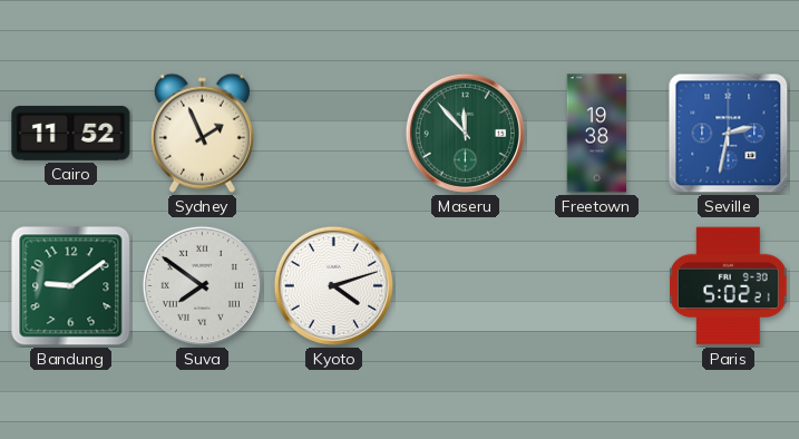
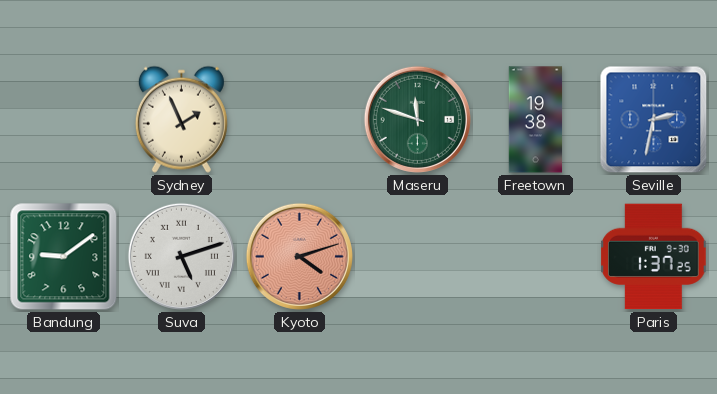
Cairo: 11:52 -> none
Maseru: 11:53 -> 11:48
Suva: 7:51 -> 5:12
Kyoto dial: white -> salmon
Paris: 5:02 -> 1:37
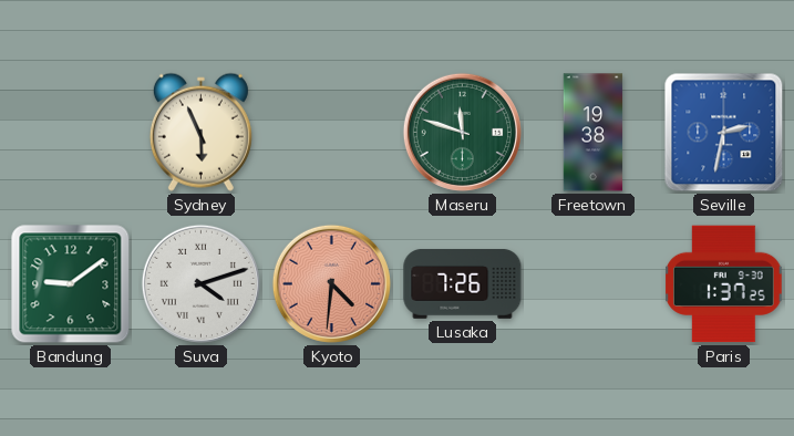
Sydney: 1:56 -> 5:56
Suva: 5:12 -> 4:12
Kyoto: 4:12 -> 4:31
Lusaka: none -> 7:26
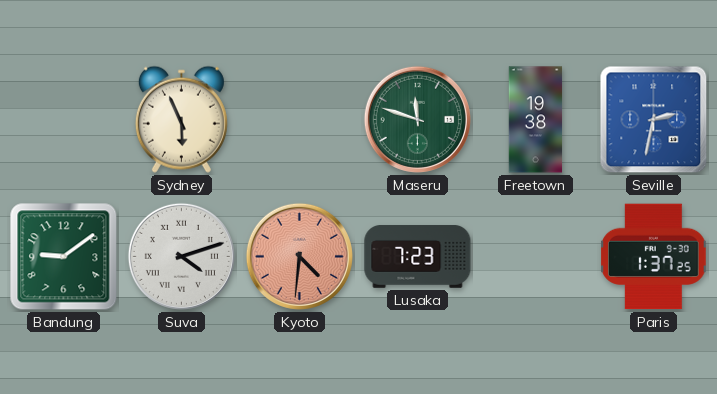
Lusaka: 7:26 -> 7:23
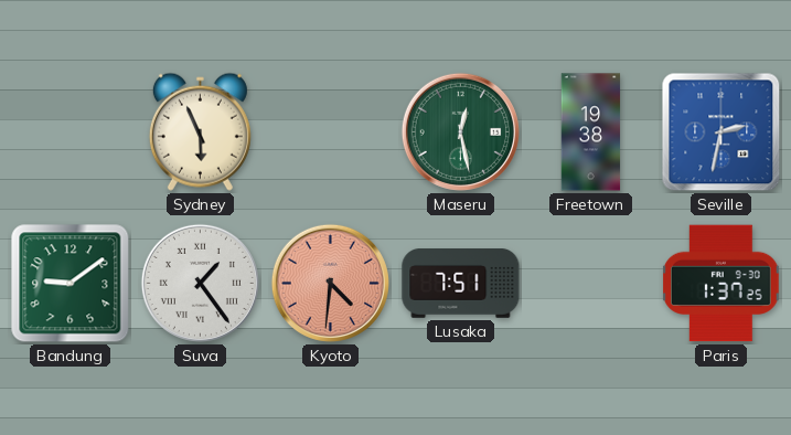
Maseru: 11:48 -> 12:28
Suva: 4:12 -> 1:24
Lusaka: 7:23 -> 7:51
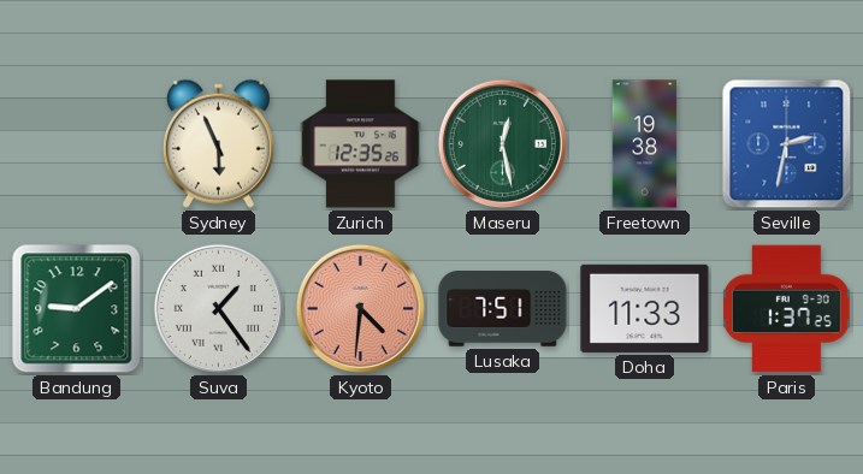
Zurich: none -> 12:35
Doha: none -> 11:33
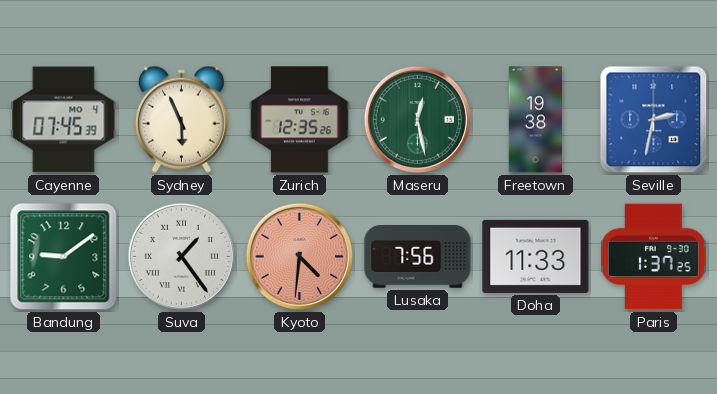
Cayenne: none -> 07:45
Lusaka: 7:51 -> 7:56
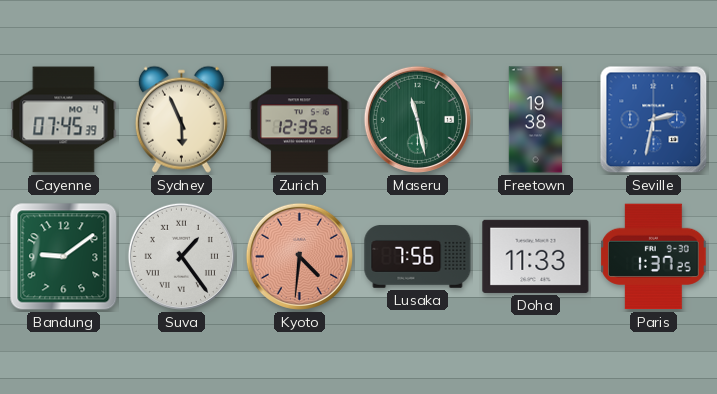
Maseru: 12:28 -> 11:28
